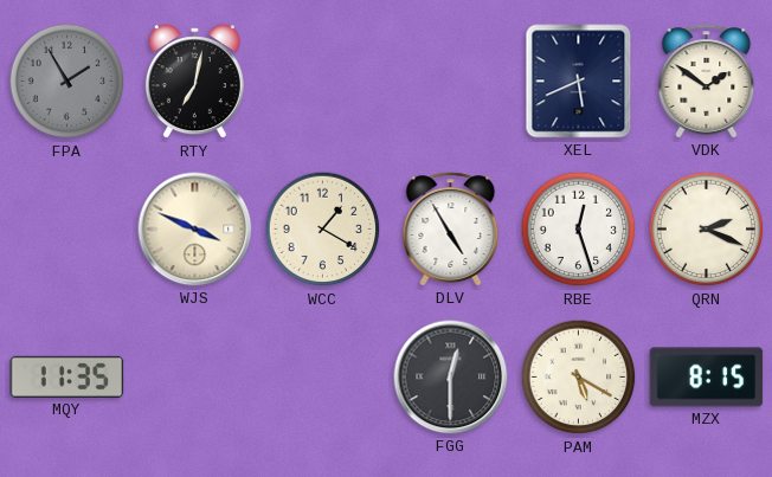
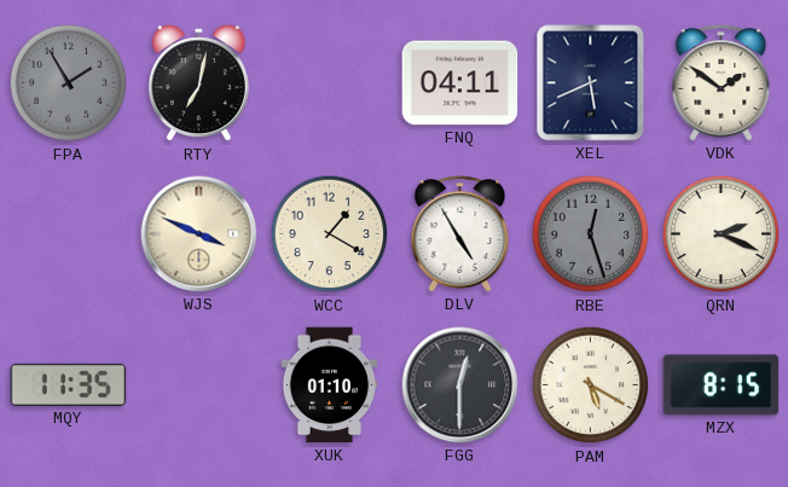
FNQ: none -> 04:11
RBE dial: white -> grey
XUK: none -> 01:10
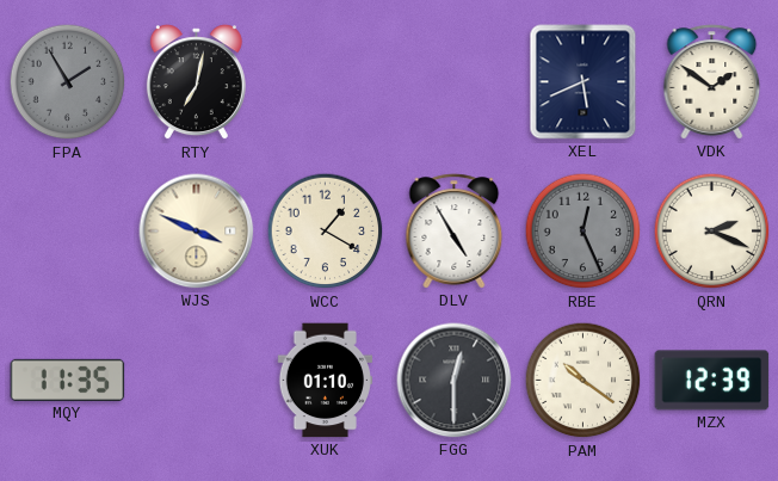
FNQ: 04:11 -> none
RBE: 12:27 -> 12:26
PAM: 5:20 -> 10:21
MZX: 8:15 -> 12:39
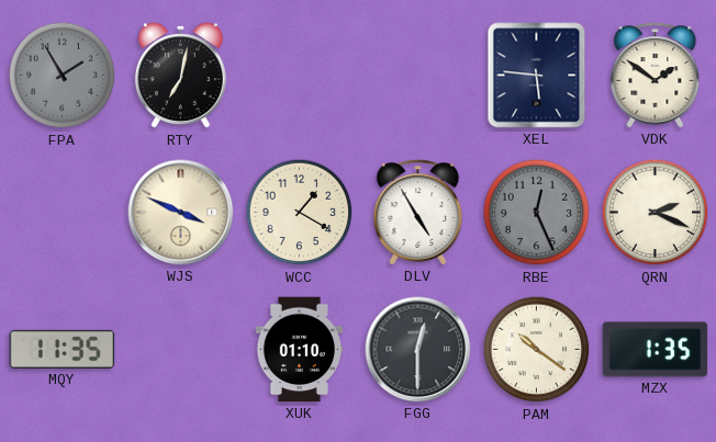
XEL: 5:41 -> 5:46
MZX: 12:39 -> 1:35
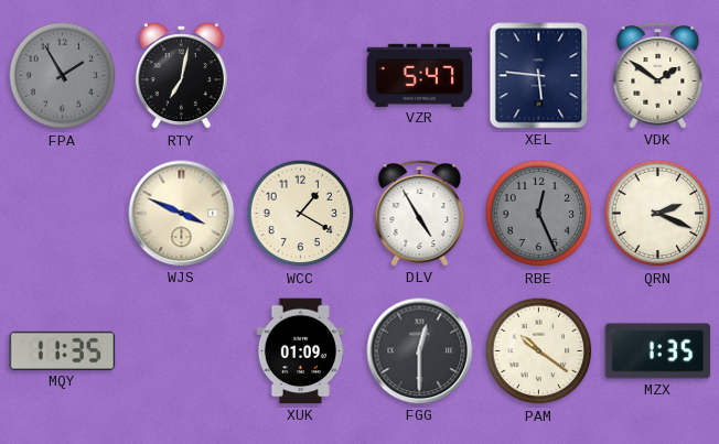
VZR: none -> 5:47
XUK: 01:10 -> 01:09
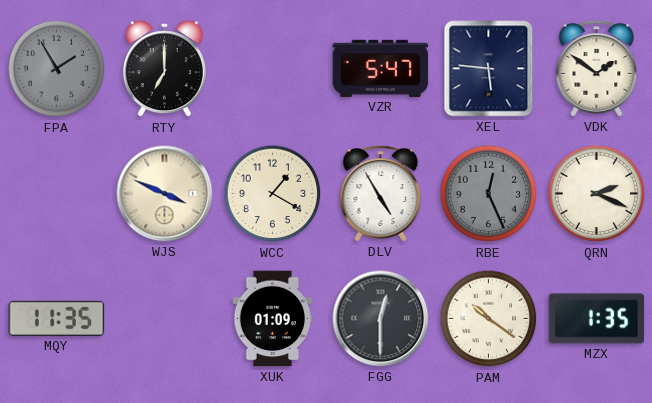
RTY: 7:02 -> 7:00
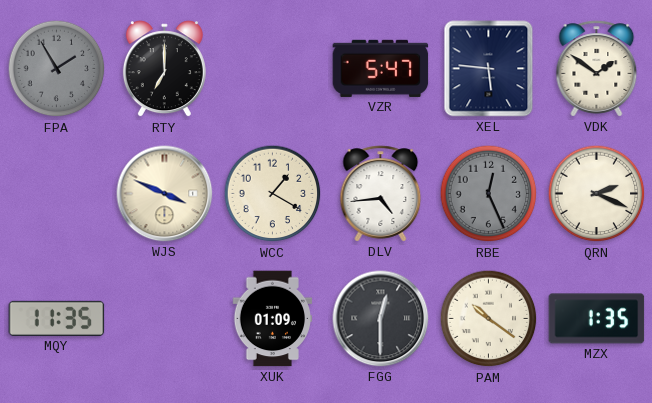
DLV: 4:55 -> 4:44
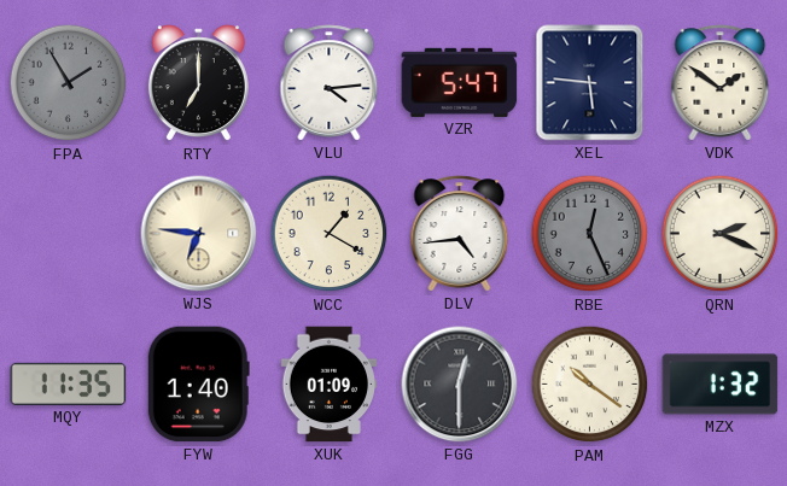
VLU: none -> 4:14
WJS: 3:49 -> 6:46
FYW: none -> 1:40
MZX: 1:35 -> 1:32
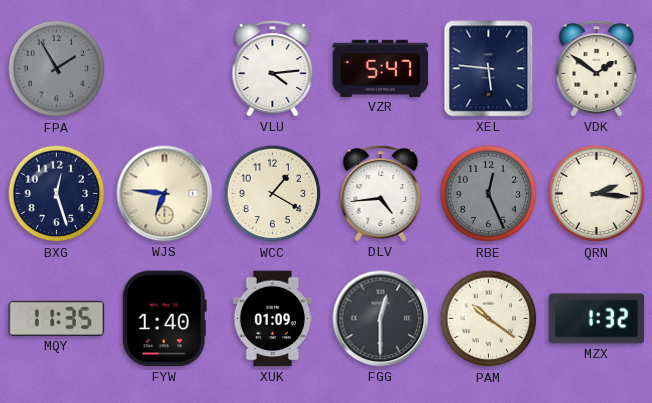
RTY: 7:00 -> none
BXG: none -> 12:27
QRN: 2:19 -> 2:16
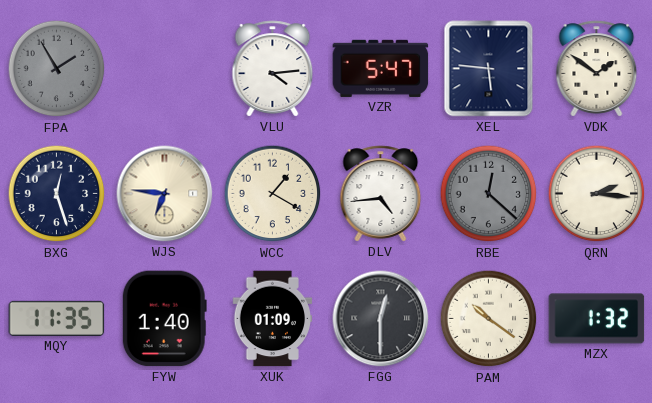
RBE: 12:26 -> 12:22
